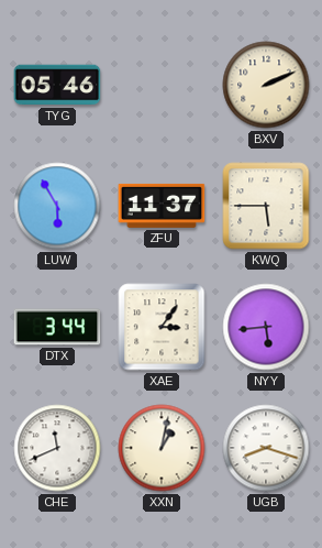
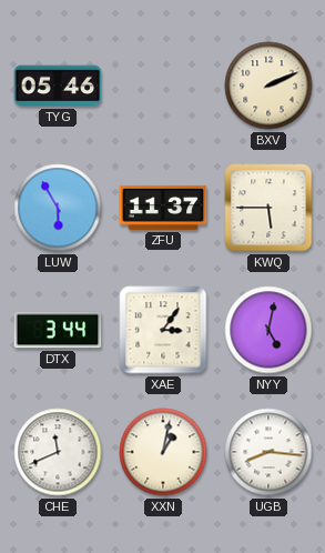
NYY: 5:44 -> 5:02
UGB: 8:18 -> 8:16
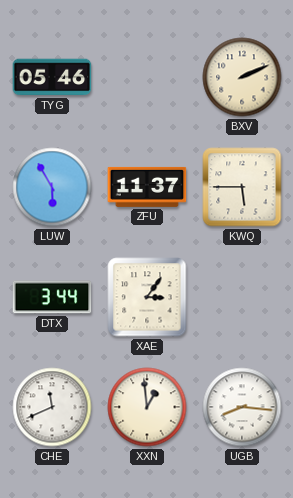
NYY: 5:02 -> none
XXN: 1:02 -> 12:59
